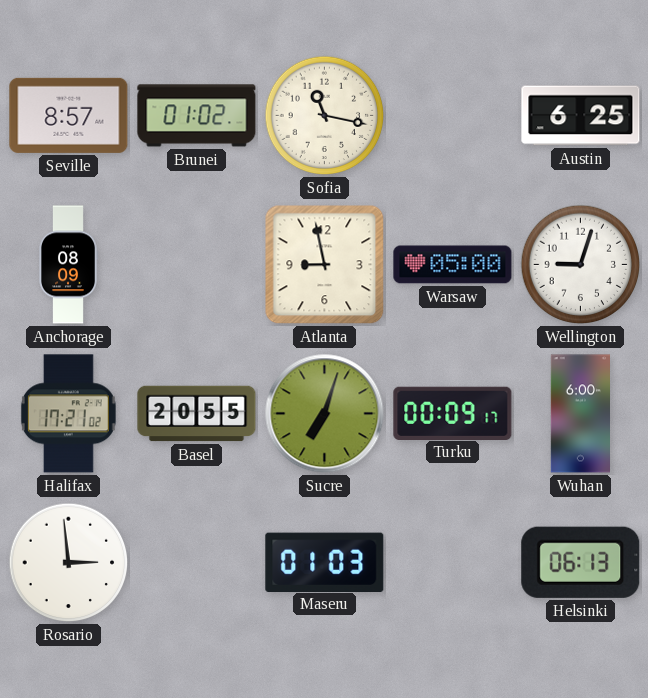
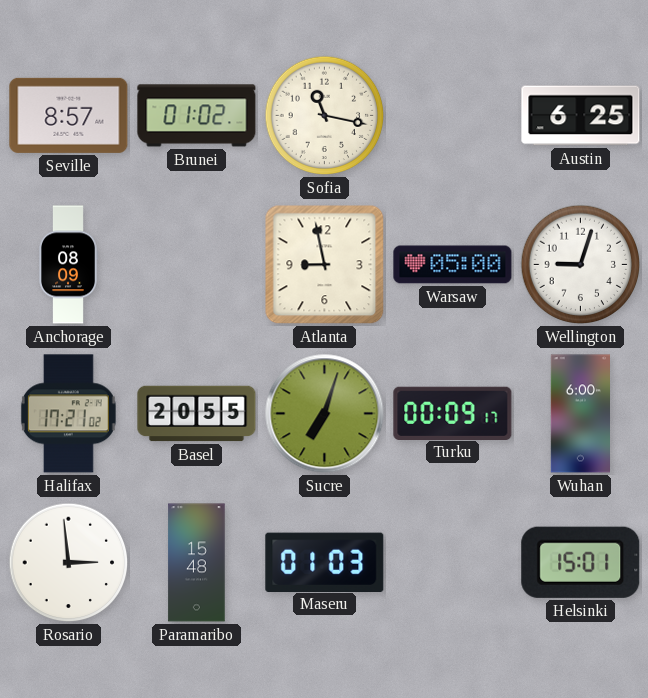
Paramaribo: none -> 15:48
Helsinki: 06:13 -> 15:01
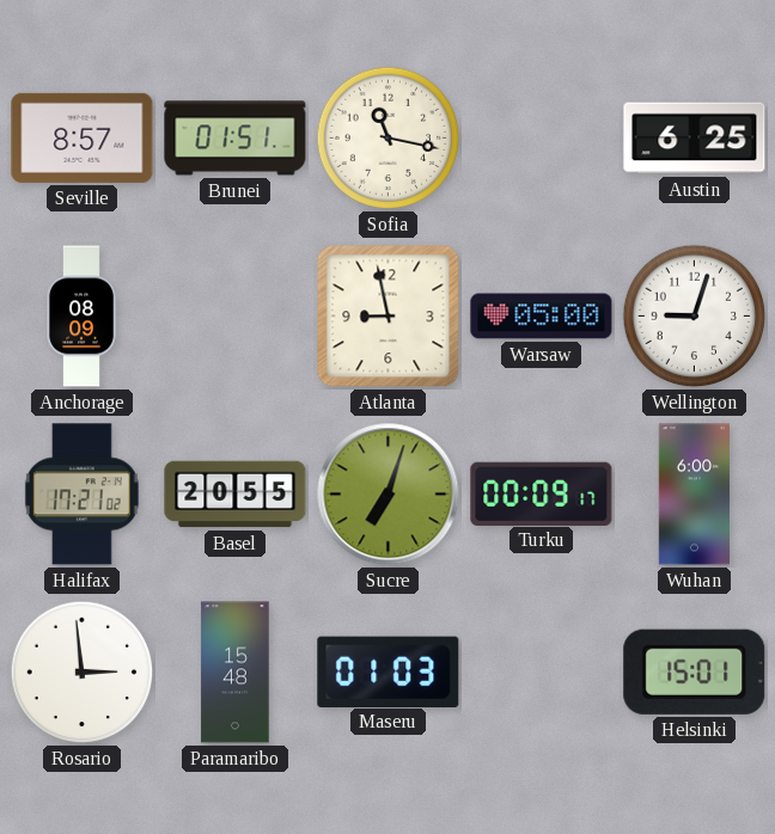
Brunei: 01:02 -> 01:51
